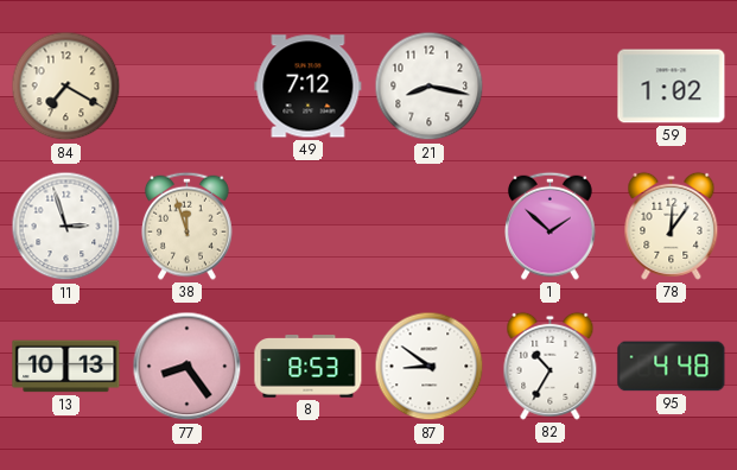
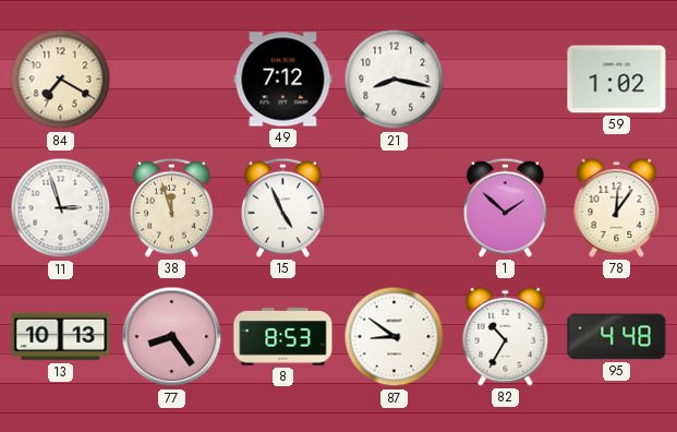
15: none -> 4:56
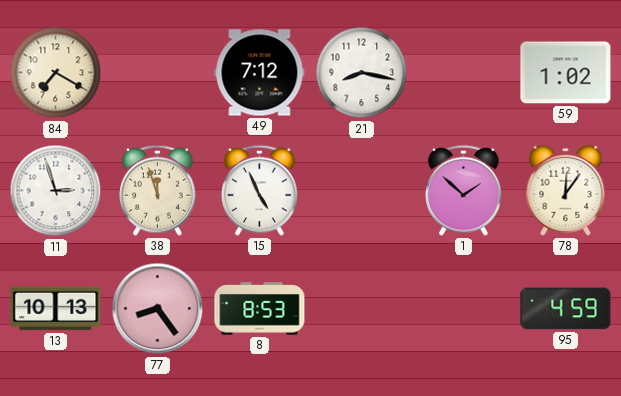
87: 8:51 -> none
82: 10:35 -> none
95: 4:48 -> 4:59
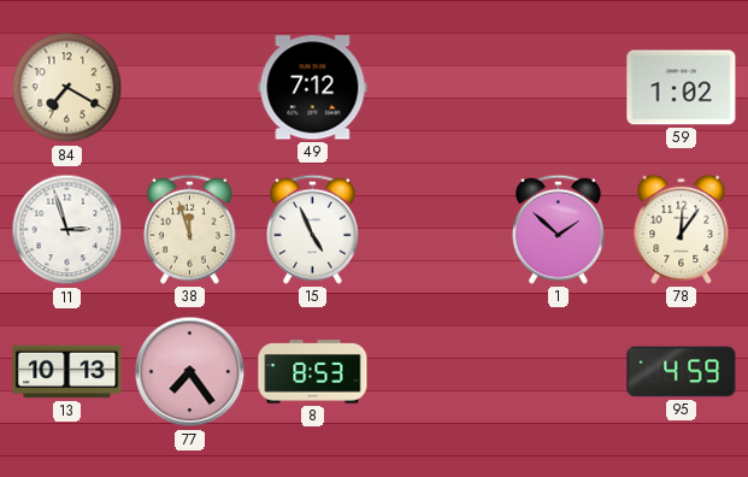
21: 8:17 -> none
77: 8:24 -> 7:24
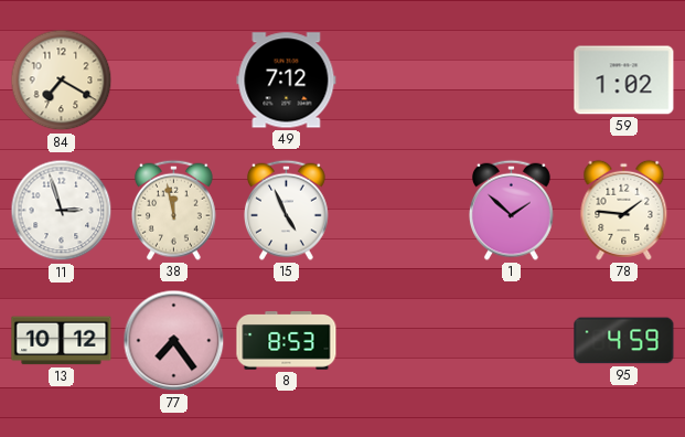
38: 11:57 -> 11:58
78: 12:06 -> 1:46
13: 10:13 -> 10:12
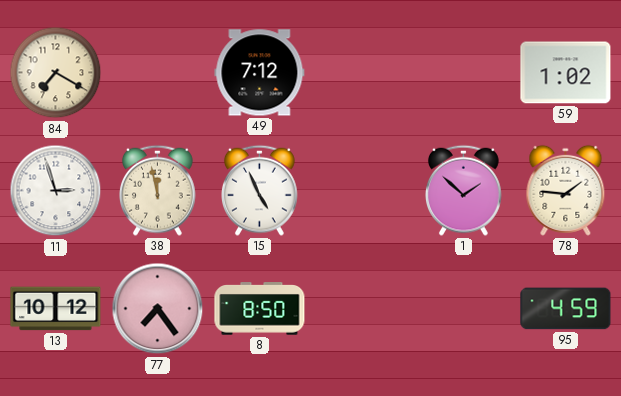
8: 8:53 -> 8:50
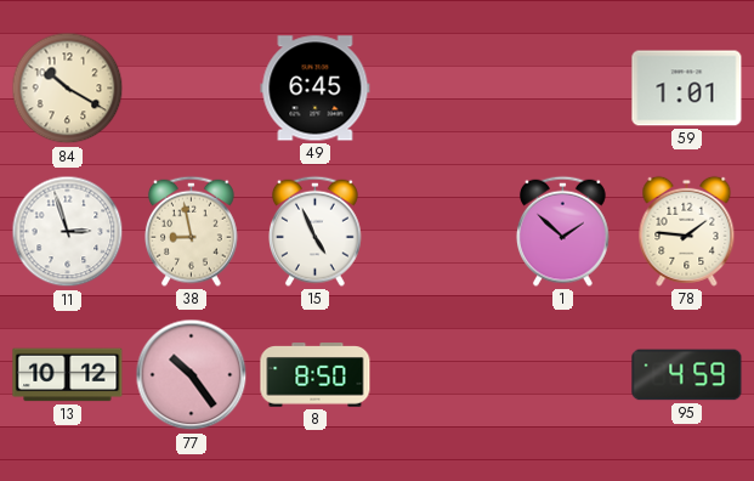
84: 7:20 -> 10:20
49: 7:12 -> 6:45
59: 1:02 -> 1:01
38: 11:58 -> 8:58
77: 7:24 -> 10:24
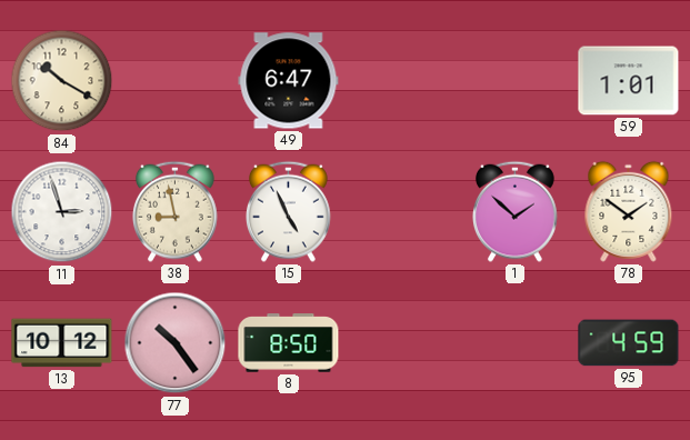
49: 6:45 -> 6:47
78: 1:46 -> 1:51
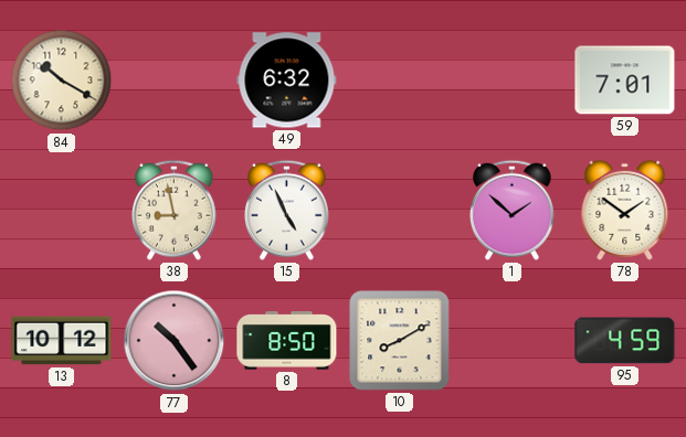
49: 6:47 -> 6:32
59: 1:01 -> 7:01
11: 2:57 -> none
10: none -> 8:10
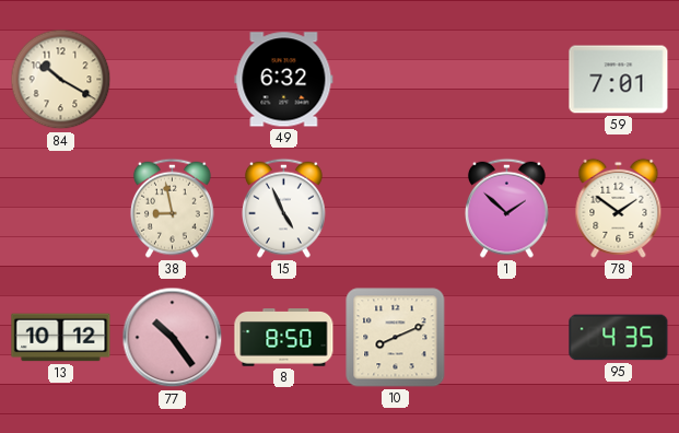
10: 8:10 -> 8:11
95: 4:59 -> 4:35
